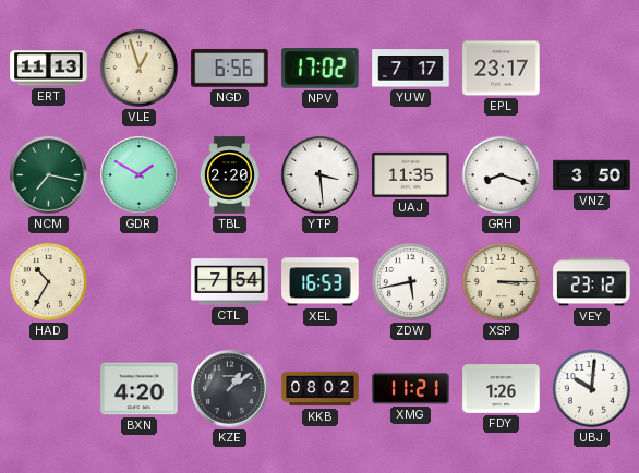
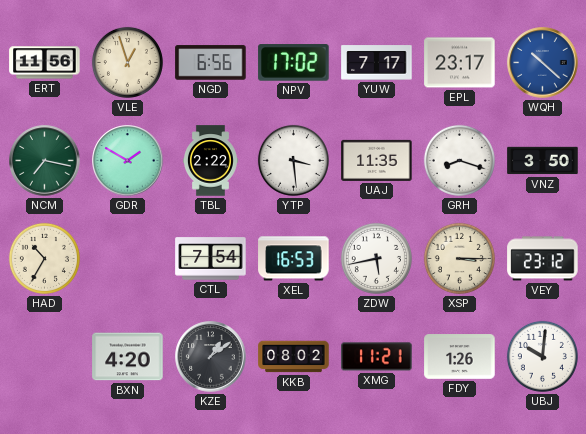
ERT: 11:13 -> 11:56
WQH: none -> 10:22
TBL: 2:20 -> 2:22
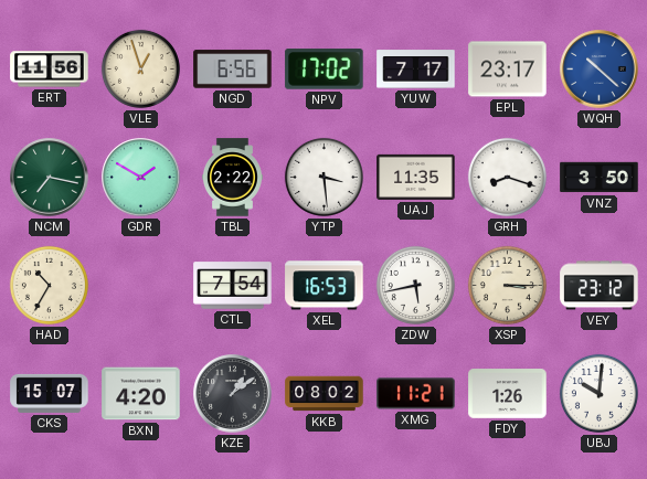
CKS: none -> 15:07
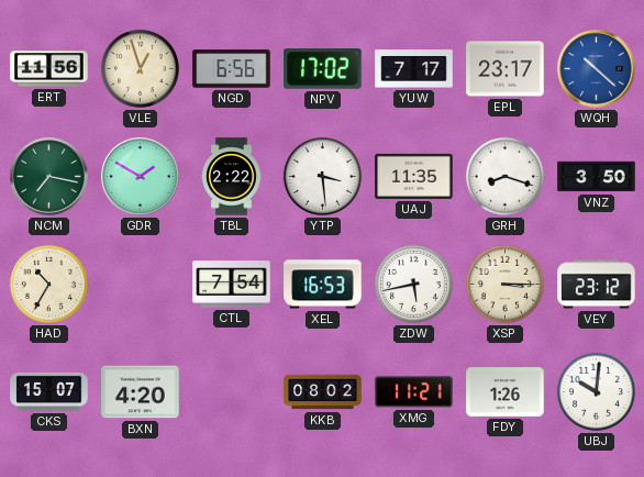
KZE: 1:09 -> none
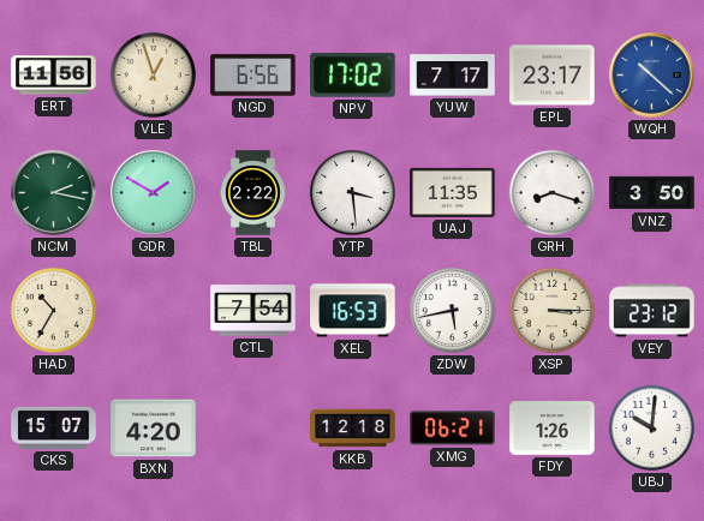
NCM: 7:17 -> 2:17
KKB: 08:02 -> 12:18
XMG: 11:21 -> 06:21
